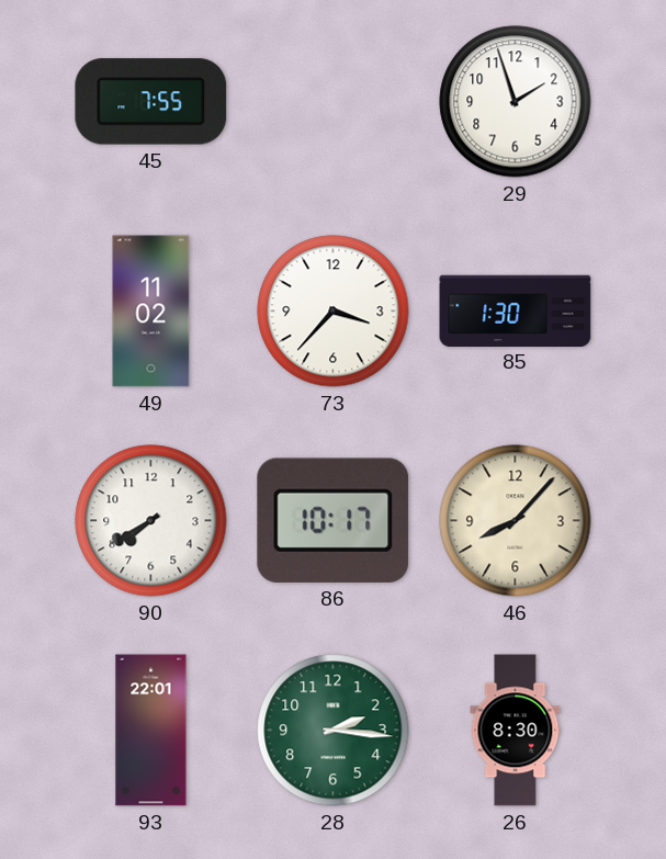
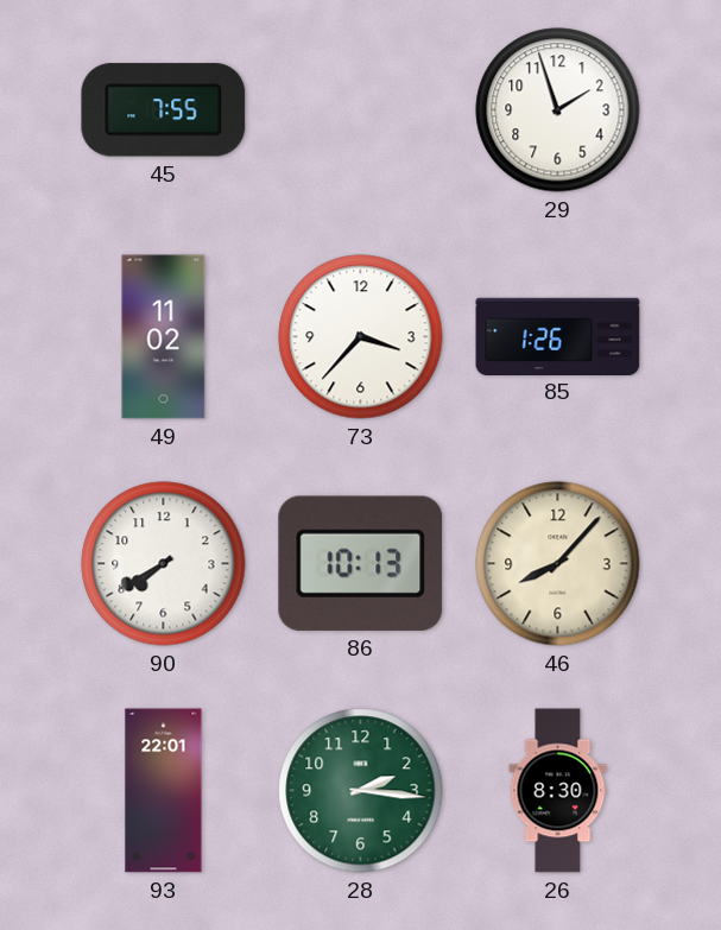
85: 1:30 -> 1:26
86: 10:17 -> 10:13
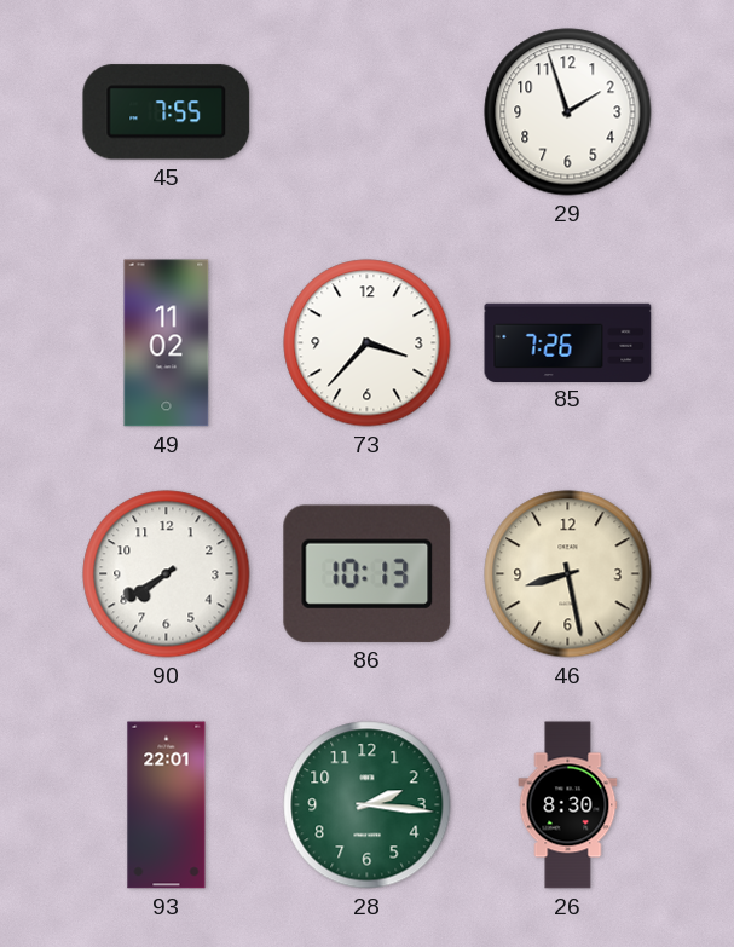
85: 1:26 -> 7:26
46: 8:07 -> 8:28
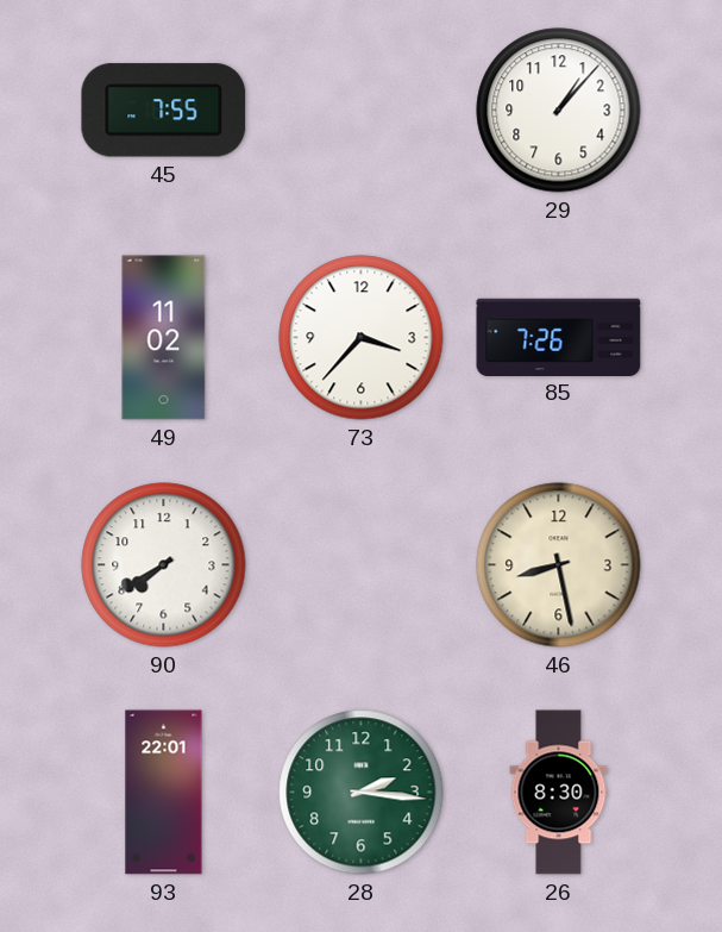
29: 1:57 -> 1:07
86: 10:13 -> none
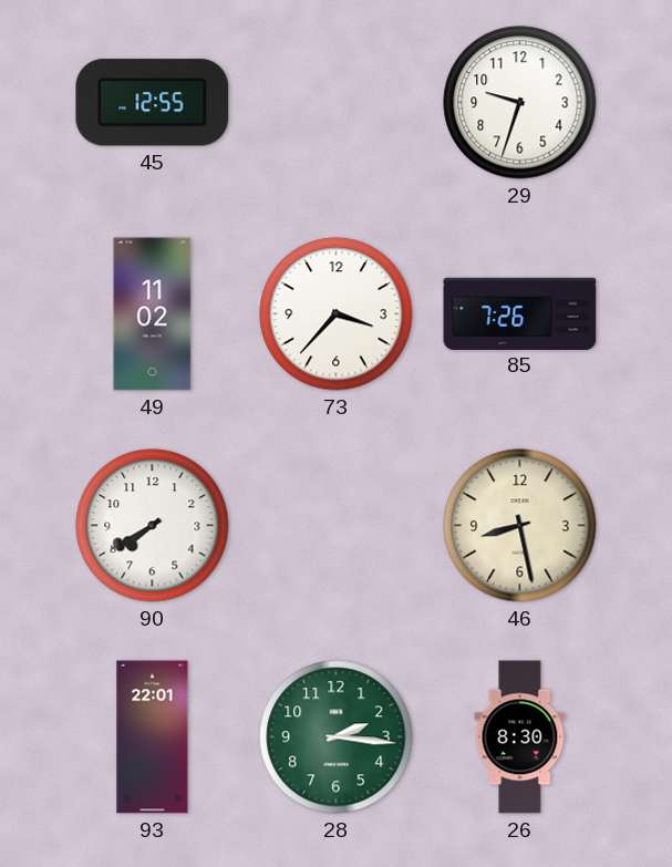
45: 7:55 -> 12:55
29: 1:07 -> 9:33
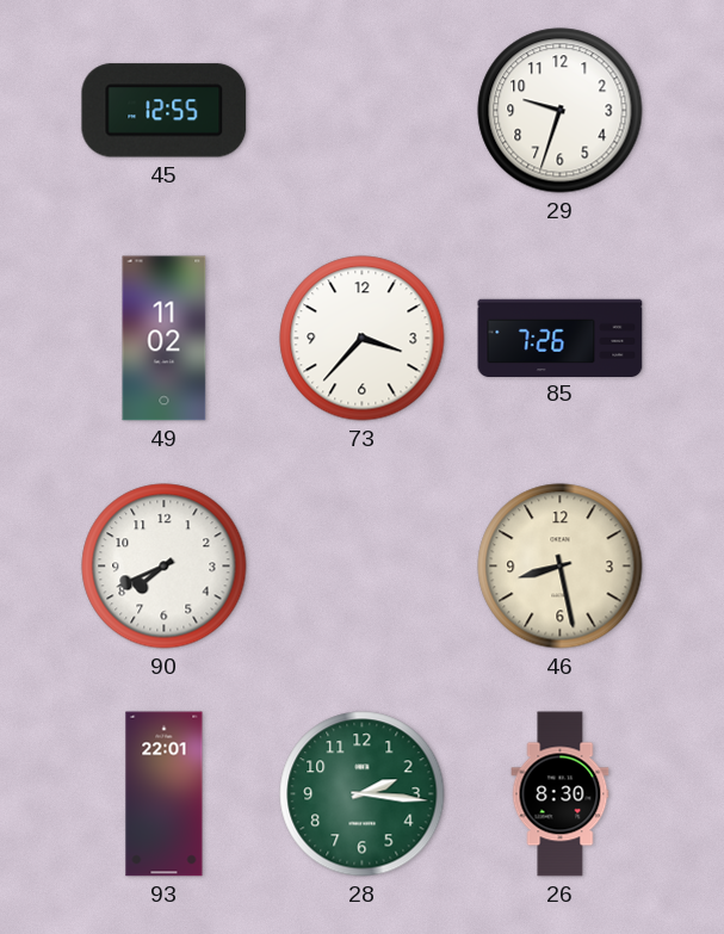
90: 7:40 -> 7:41
